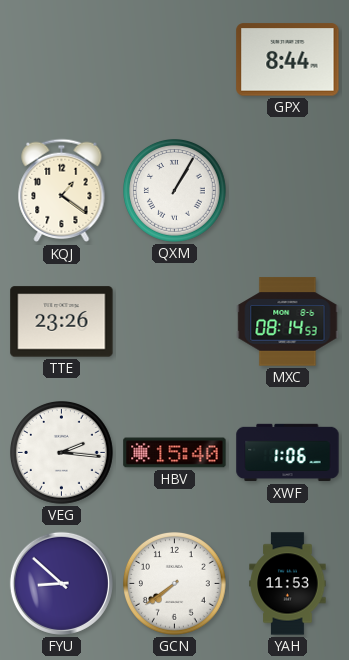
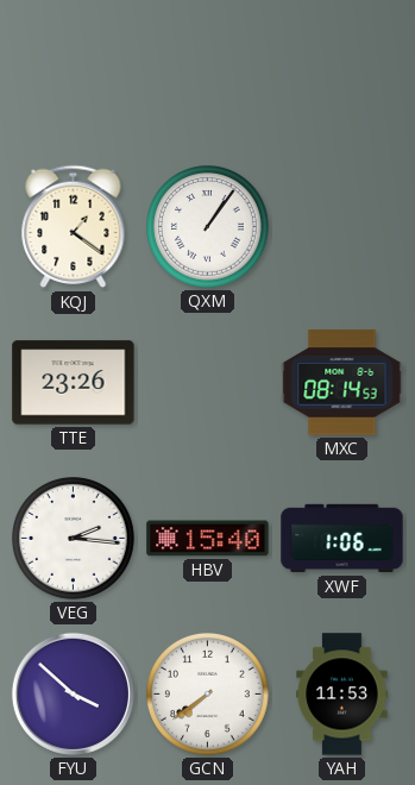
GPX: 8:44 -> none
QXM: 1:05 -> 1:06
FYU: 8:52 -> 3:52
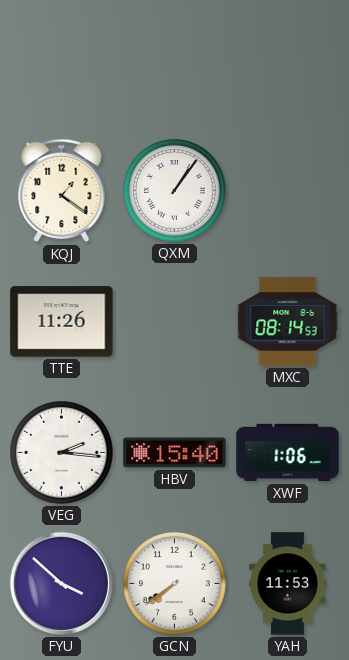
TTE: 23:26 -> 11:26
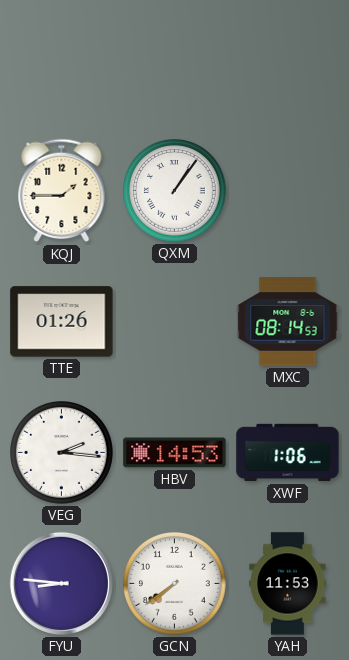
KQJ: 1:21 -> 1:45
TTE: 11:26 -> 01:26
HBV: 15:40 -> 14:53
FYU: 3:52 -> 8:46
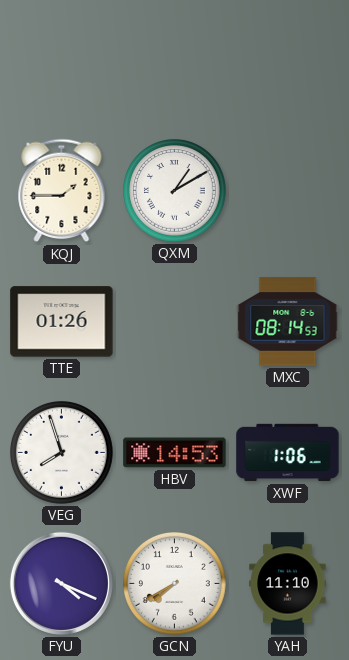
QXM: 1:06 -> 1:10
VEG: 2:16 -> 7:57
FYU: 8:46 -> 4:19
GCN: 7:39 -> 7:40
YAH: 11:53 -> 11:10
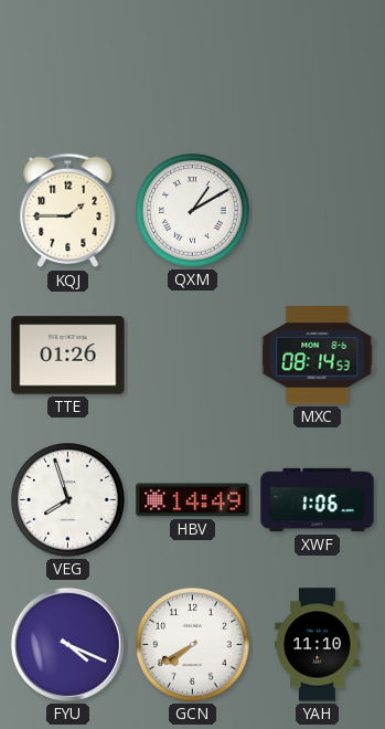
HBV: 14:53 -> 14:49
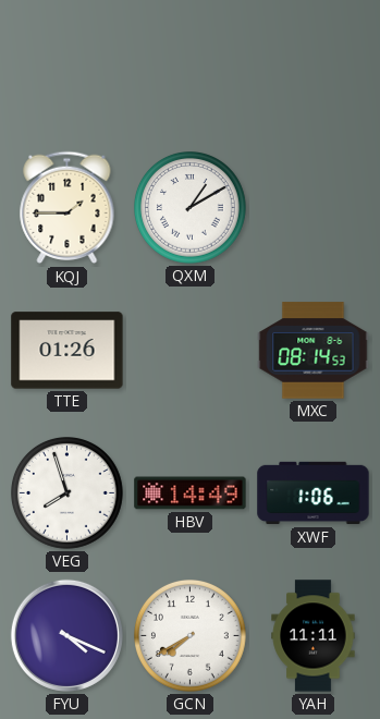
YAH: 11:10 -> 11:11
